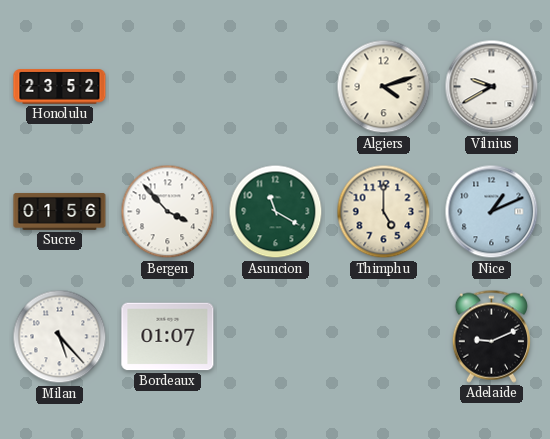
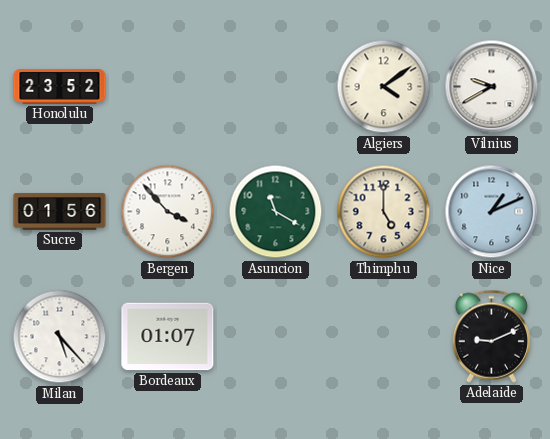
Algiers: 4:12 -> 4:09
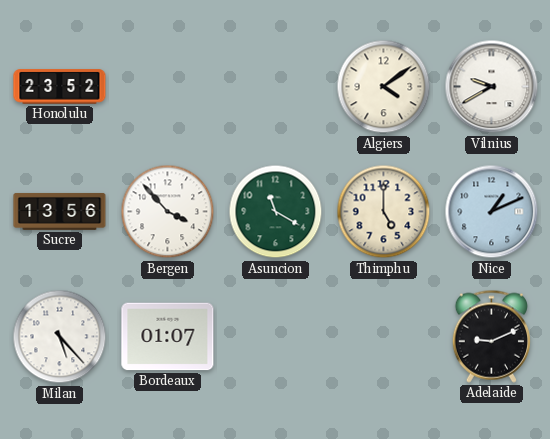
Sucre: 01:56 -> 13:56
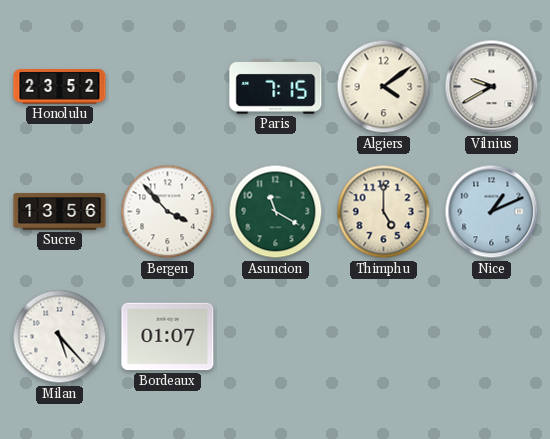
Paris: none -> 7:15
Adelaide: 9:11 -> none
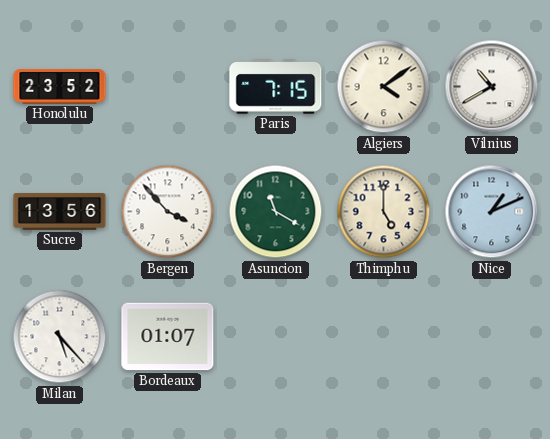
Vilnius: 9:40 -> 10:40
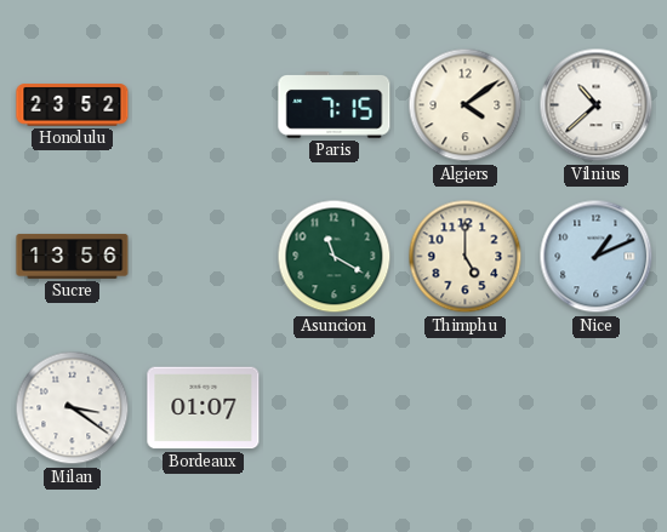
Vilnius: 10:40 -> 10:38
Bergen: 3:53 -> none
Milan: 5:23 -> 3:21
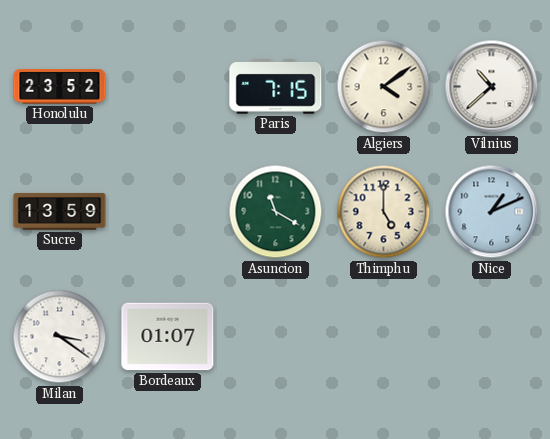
Sucre: 13:56 -> 13:59
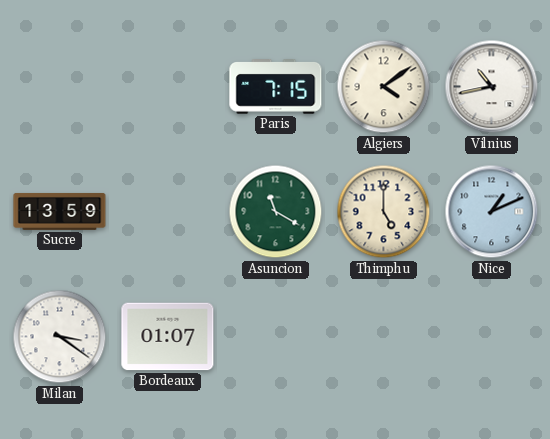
Honolulu: 23:52 -> none
Vilnius: 10:38 -> 10:43
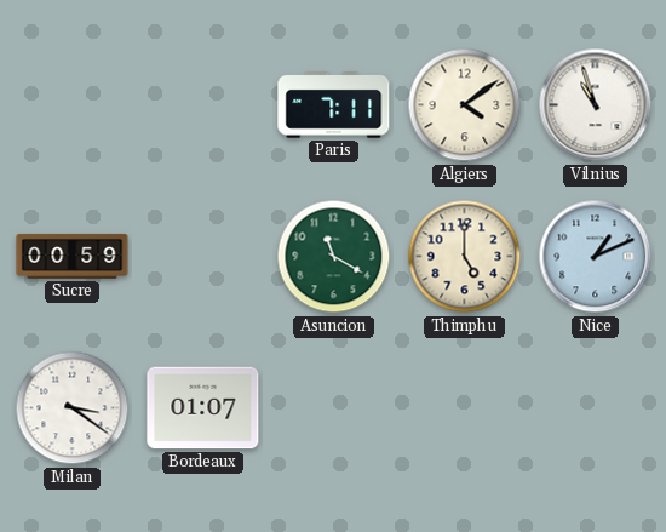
Paris: 7:15 -> 7:11
Vilnius: 10:43 -> 10:57
Sucre: 13:59 -> 00:59
